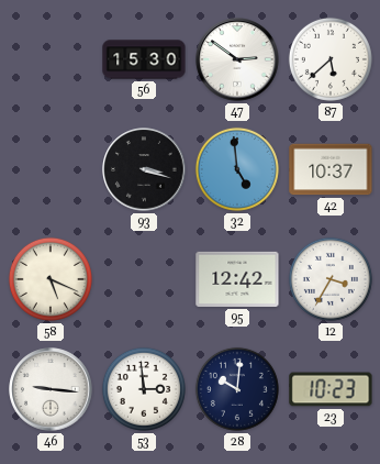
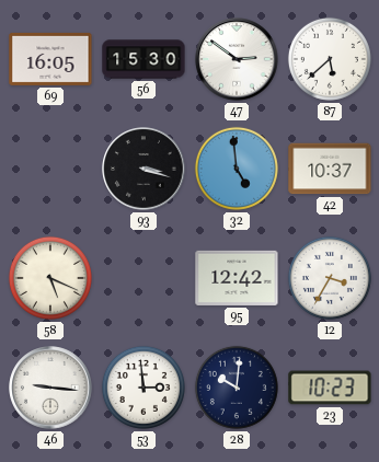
69: none -> 16:05
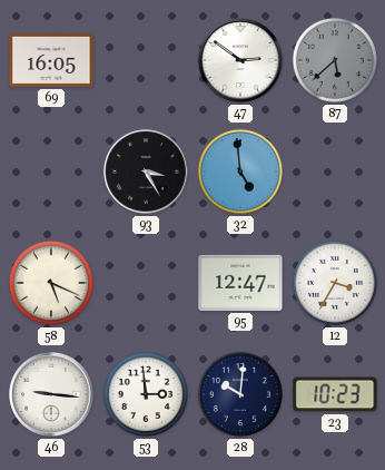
56: 15:30 -> none
87 dial: white -> grey
93: 3:18 -> 3:25
42: 10:37 -> none
95: 12:42 -> 12:47
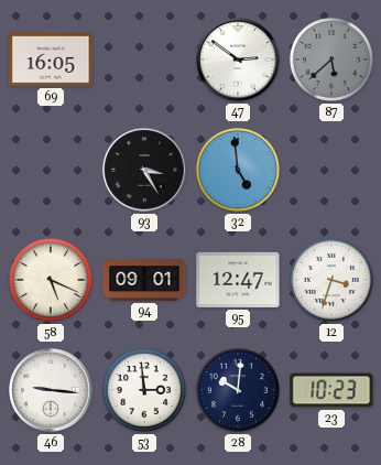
94: none -> 09:01
12: 3:35 -> 3:33
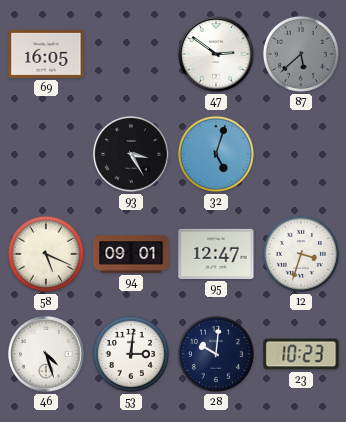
32: 4:59 -> 5:03
46: 9:16 -> 4:27
53: 2:59 -> 3:01
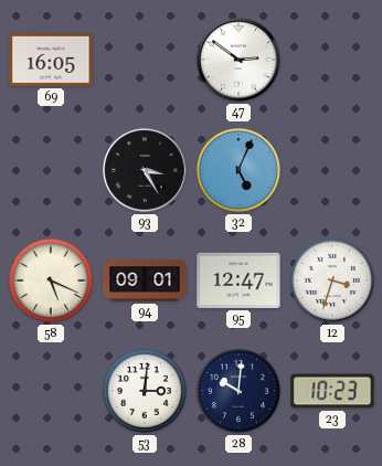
87: 5:38 -> none
32: 5:03 -> 5:04
46: 4:27 -> none
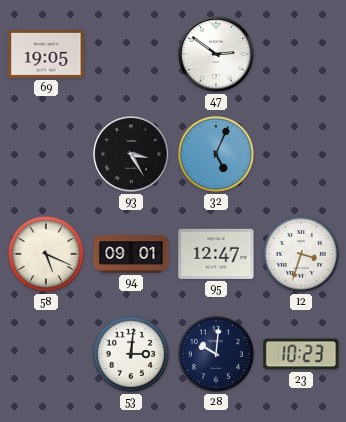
69: 16:05 -> 19:05
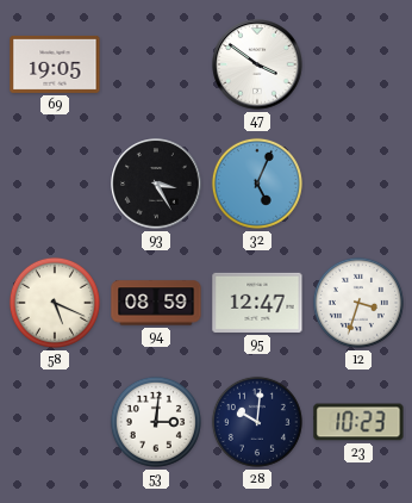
47: 2:51 -> 3:51
94: 09:01 -> 08:59
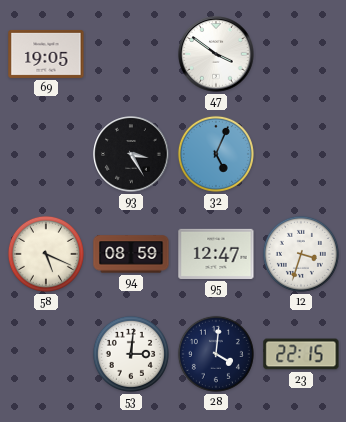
28: 10:01 -> 4:01
23: 10:23 -> 22:15
